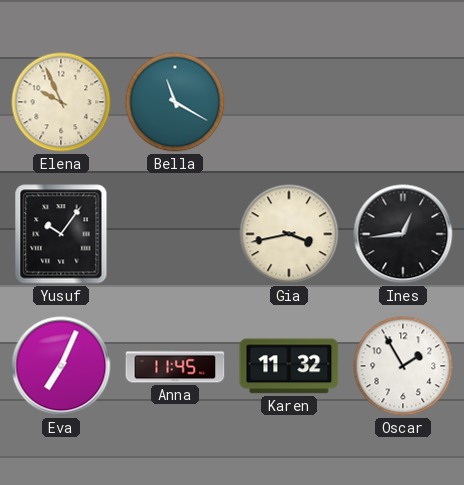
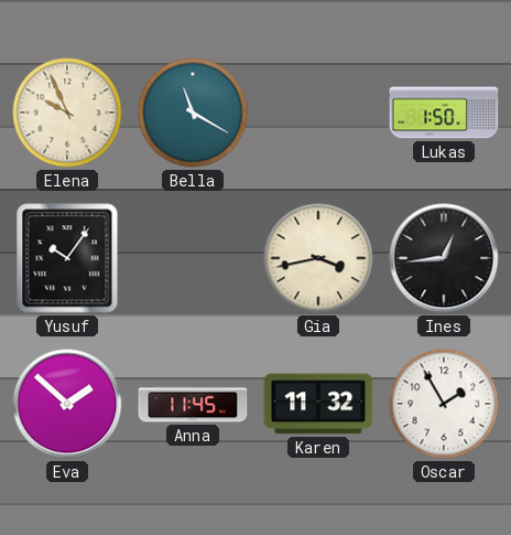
Lukas: none -> 1:50
Eva: 7:04 -> 1:52
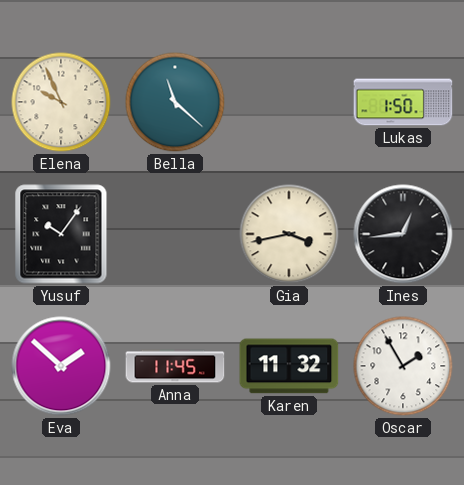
Bella: 11:20 -> 11:22
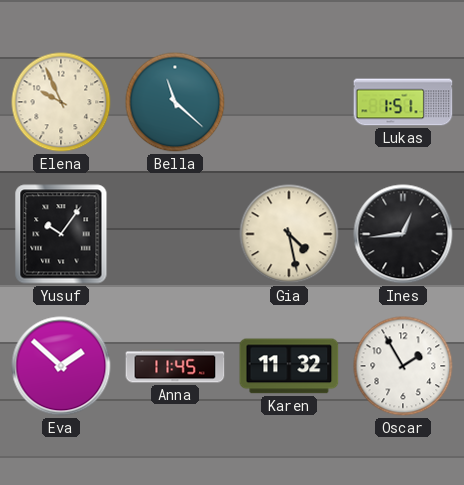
Lukas: 1:50 -> 1:51
Gia: 3:43 -> 4:28
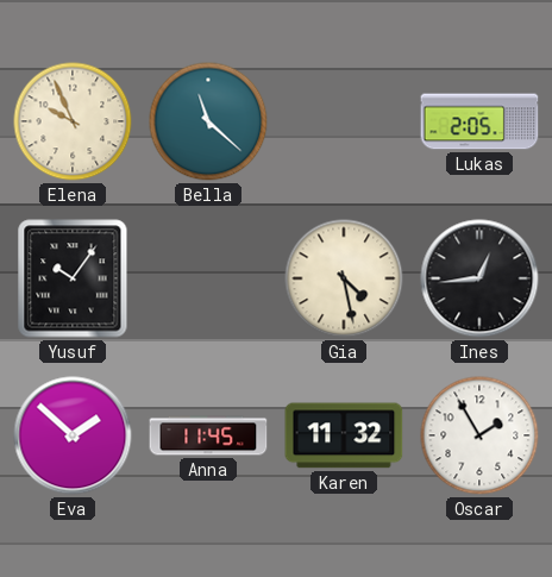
Lukas: 1:51 -> 2:05
